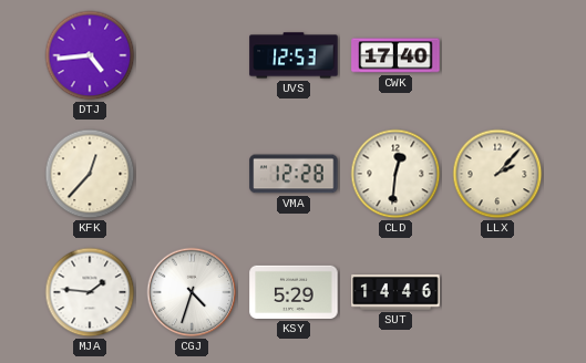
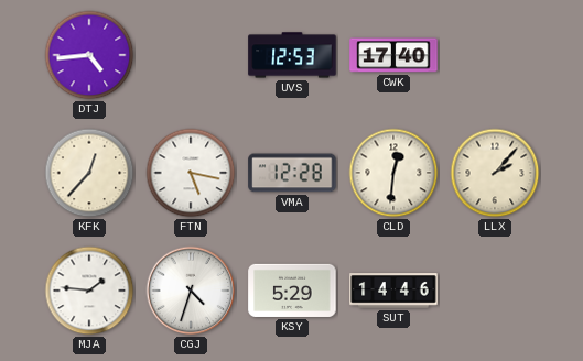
FTN: none -> 5:17
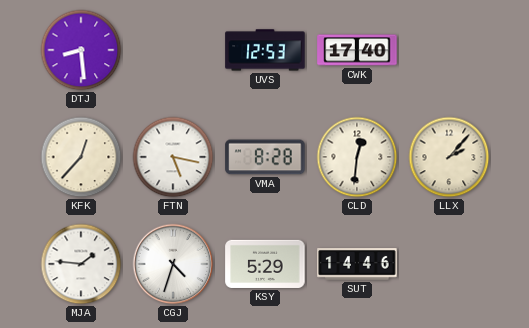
DTJ: 4:44 -> 8:29
VMA: 12:28 -> 8:28
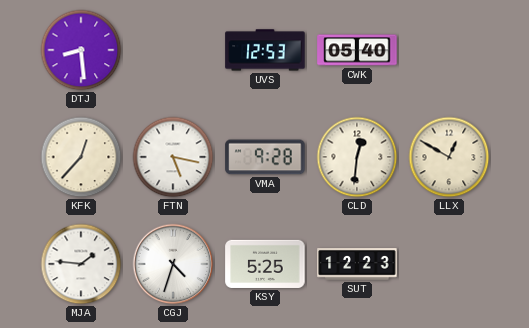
CWK: 17:40 -> 05:40
VMA: 8:28 -> 9:28
LLX: 2:07 -> 12:50
KSY: 5:29 -> 5:25
SUT: 14:46 -> 12:23
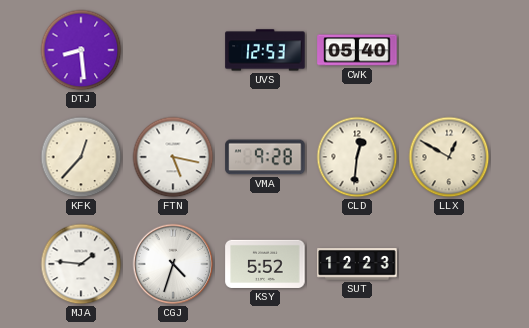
KSY: 5:25 -> 5:52
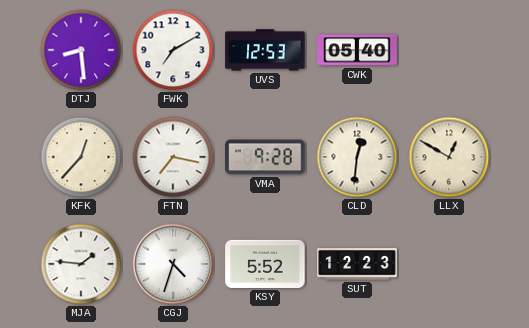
FWK: none -> 7:10
FTN: 5:17 -> 7:17
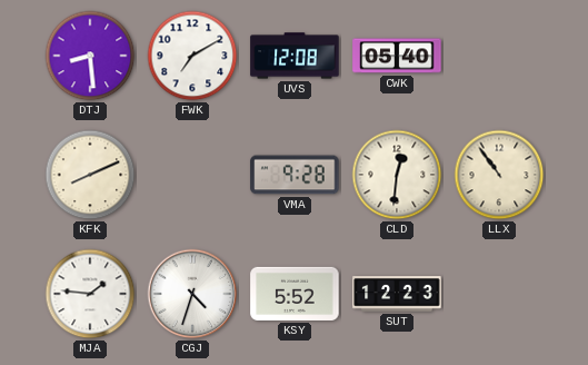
UVS: 12:53 -> 12:08
KFK: 12:37 -> 8:11
FTN: 7:17 -> none
LLX: 12:50 -> 10:54
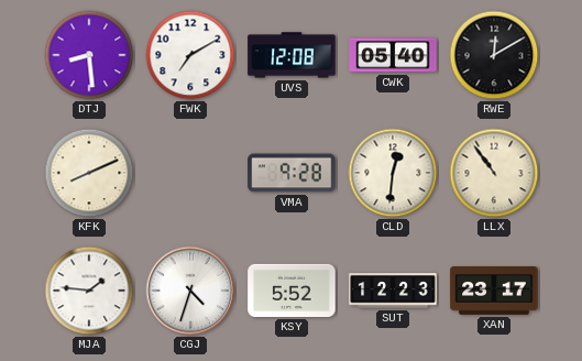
RWE: none -> 12:10
XAN: none -> 23:17
